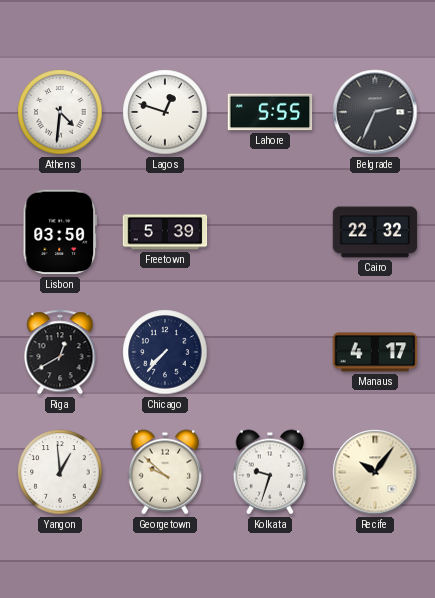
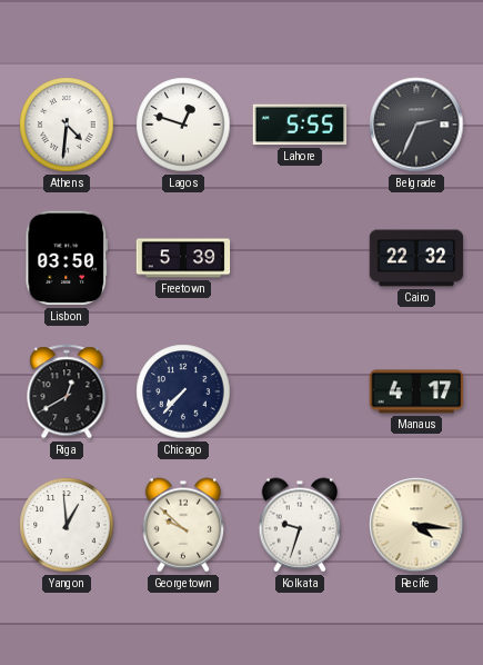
Recife: 10:06 -> 4:16
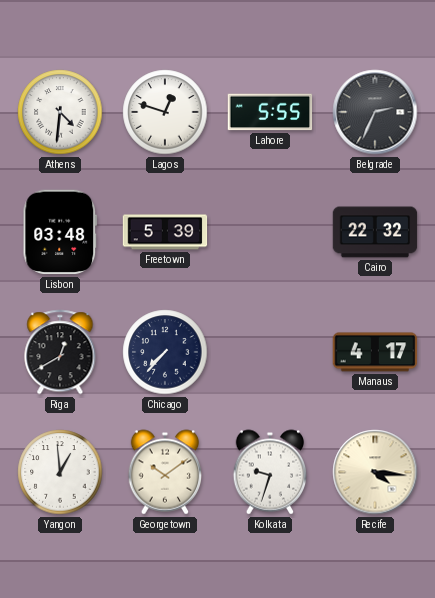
Lisbon: 03:50 -> 03:48
Georgetown: 9:52 -> 10:09
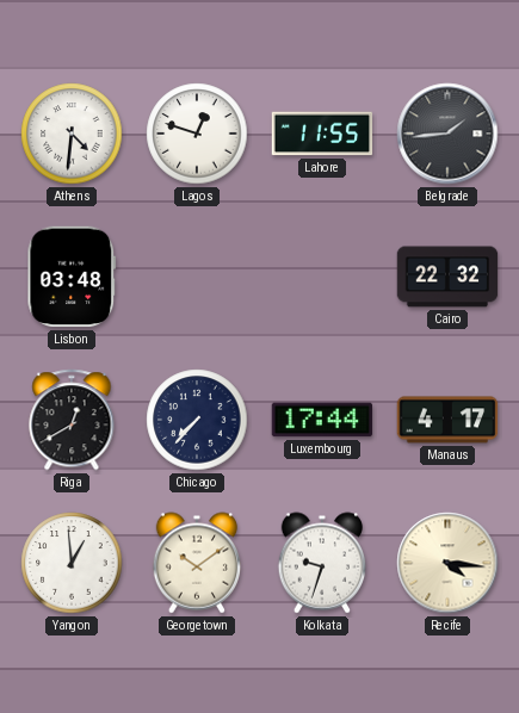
Lahore: 5:55 -> 11:55
Belgrade: 2:34 -> 1:44
Freetown: 5:39 -> none
Luxembourg: none -> 17:44
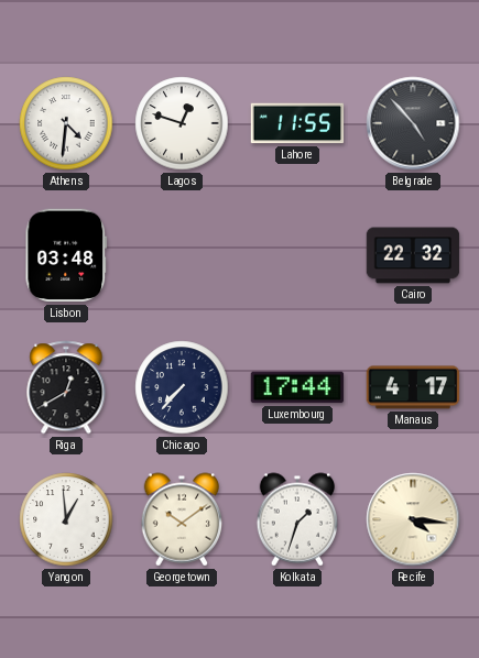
Belgrade: 1:44 -> 4:53
Kolkata: 9:33 -> 1:33
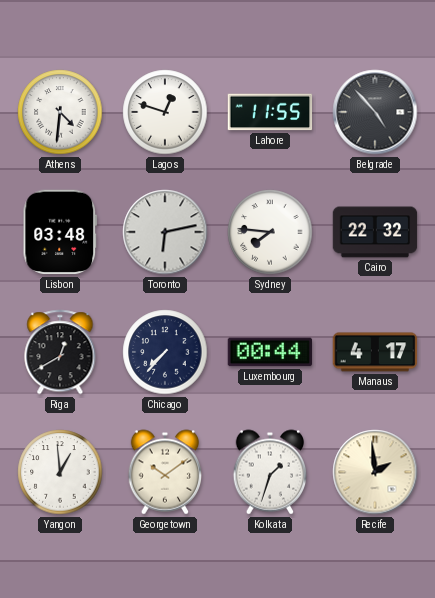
Toronto: none -> 6:13
Sydney: none -> 7:46
Luxembourg: 17:44 -> 00:44
Recife: 4:16 -> 1:59
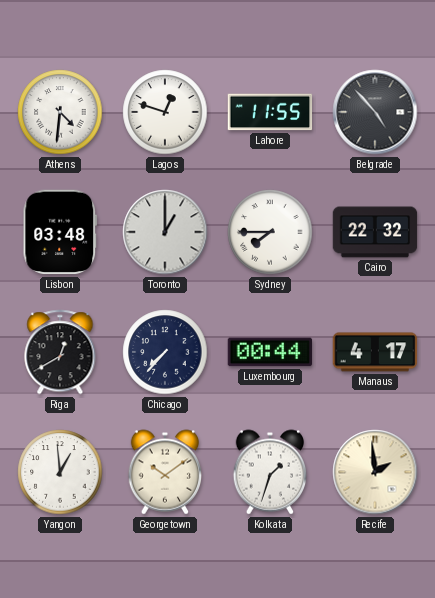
Toronto: 6:13 -> 1:00
Sydney: 7:46 -> 7:45
